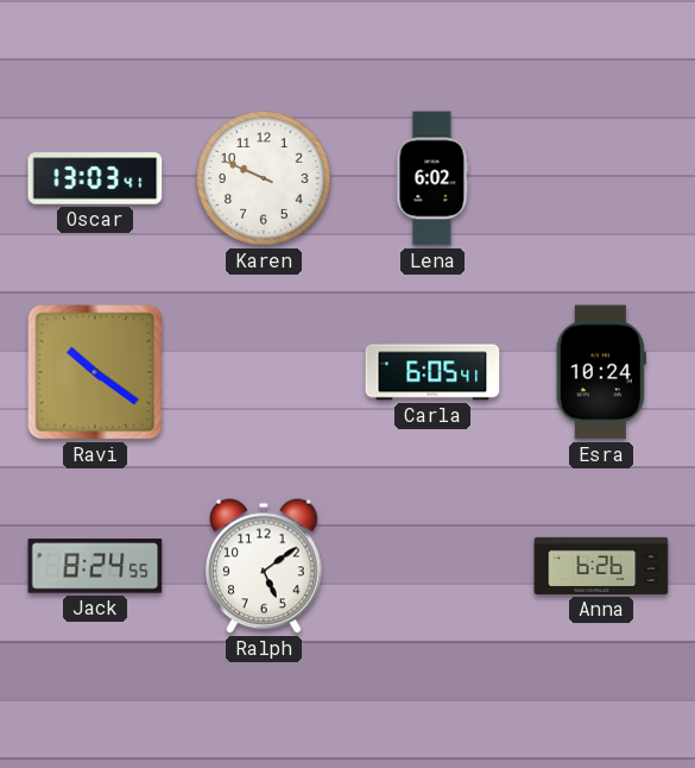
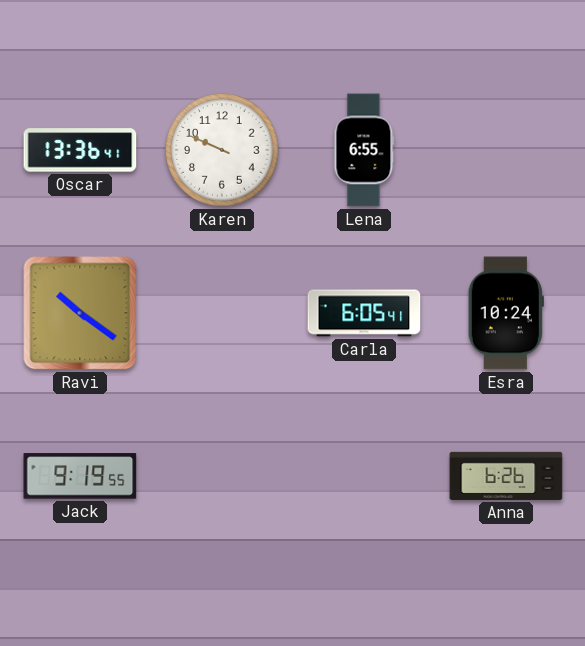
Oscar: 13:03 -> 13:36
Lena: 6:02 -> 6:55
Jack: 8:24 -> 9:19
Ralph: 5:09 -> none
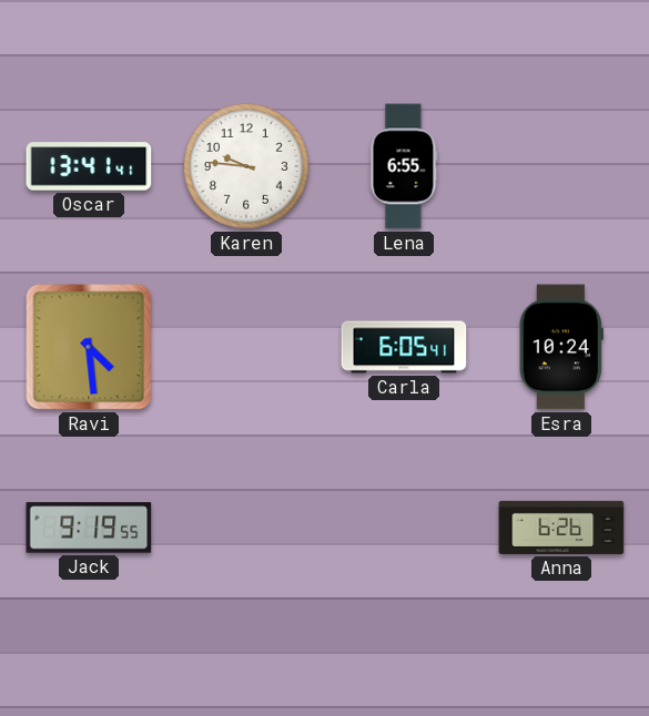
Oscar: 13:36 -> 13:41
Karen: 9:49 -> 9:46
Ravi: 10:21 -> 4:29
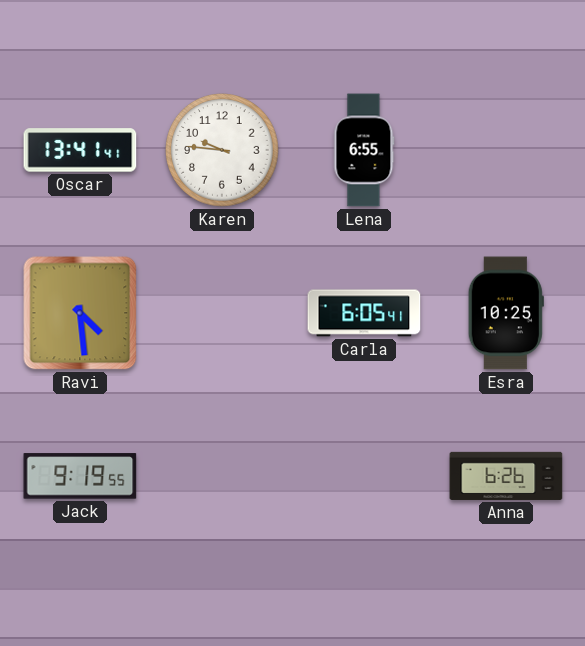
Esra: 10:24 -> 10:25
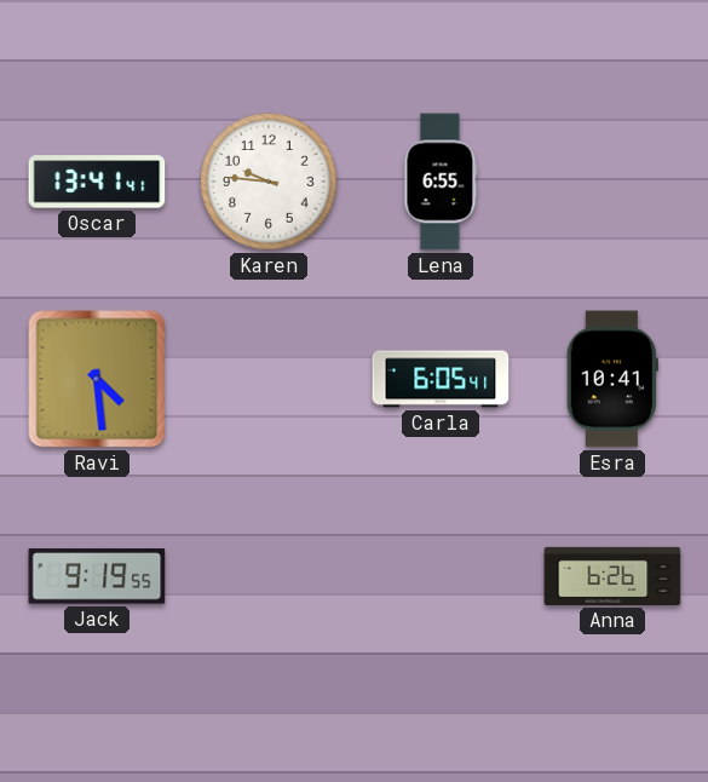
Esra: 10:25 -> 10:41
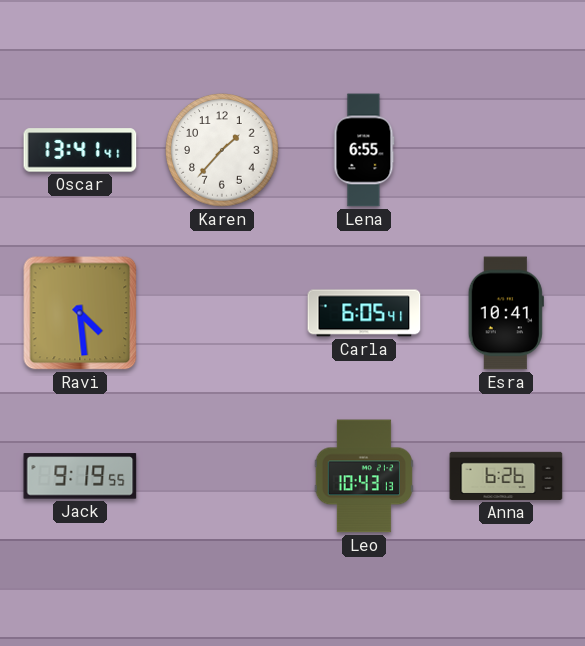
Karen: 9:46 -> 1:37
Leo: none -> 10:43
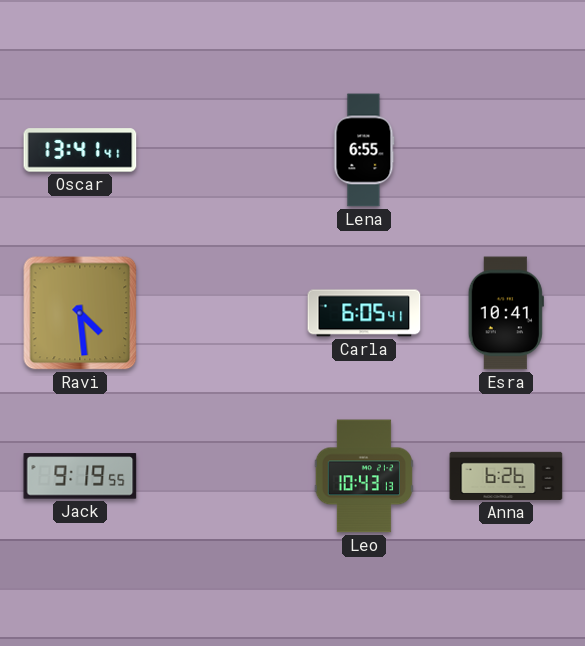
Karen: 1:37 -> none
